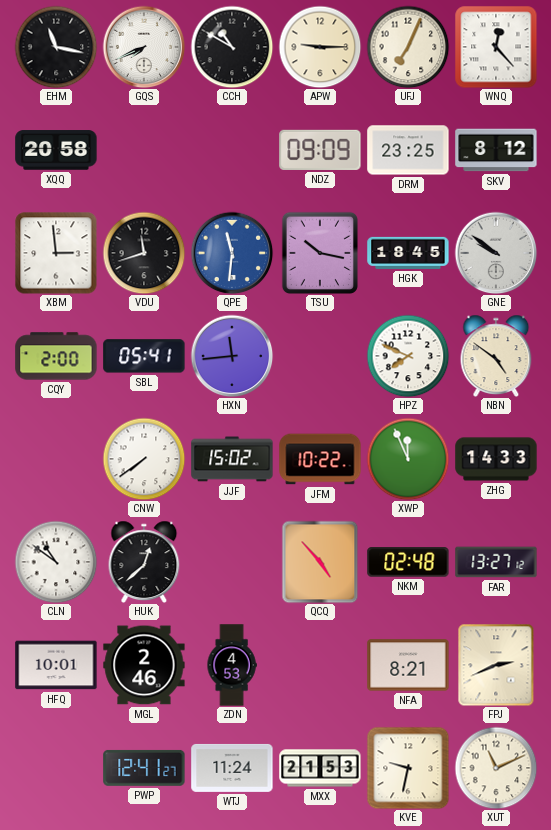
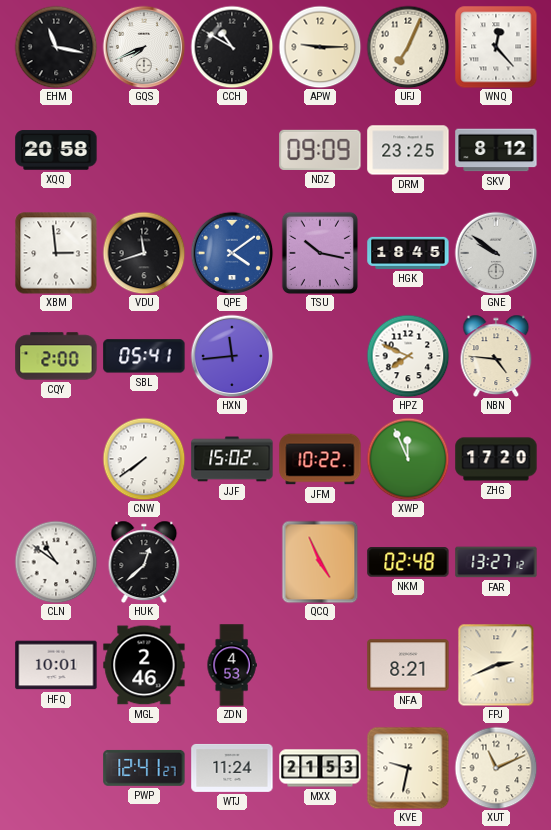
QPE: 11:31 -> 4:09
NBN: 4:51 -> 4:46
ZHG: 14:33 -> 17:20
QCQ: 4:53 -> 4:56
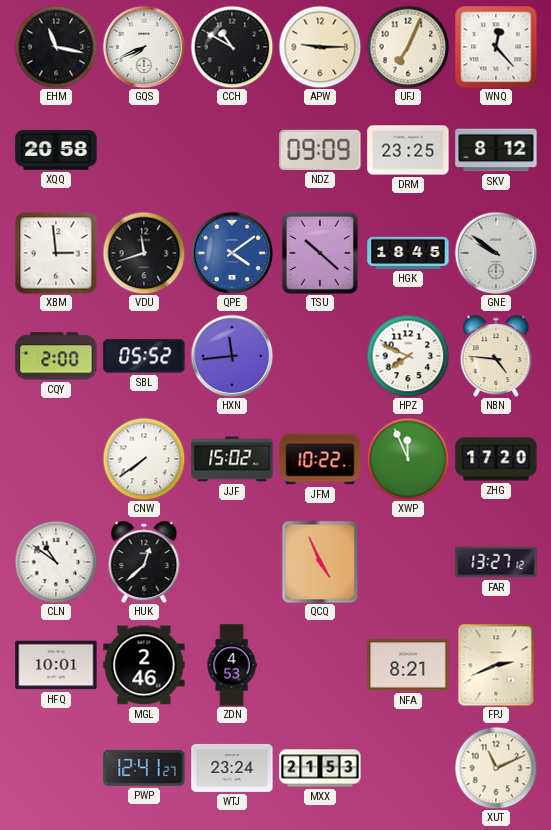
TSU: 10:17 -> 10:22
SBL: 05:41 -> 05:52
NKM: 02:48 -> none
WTJ: 11:24 -> 23:24
KVE: 9:32 -> none
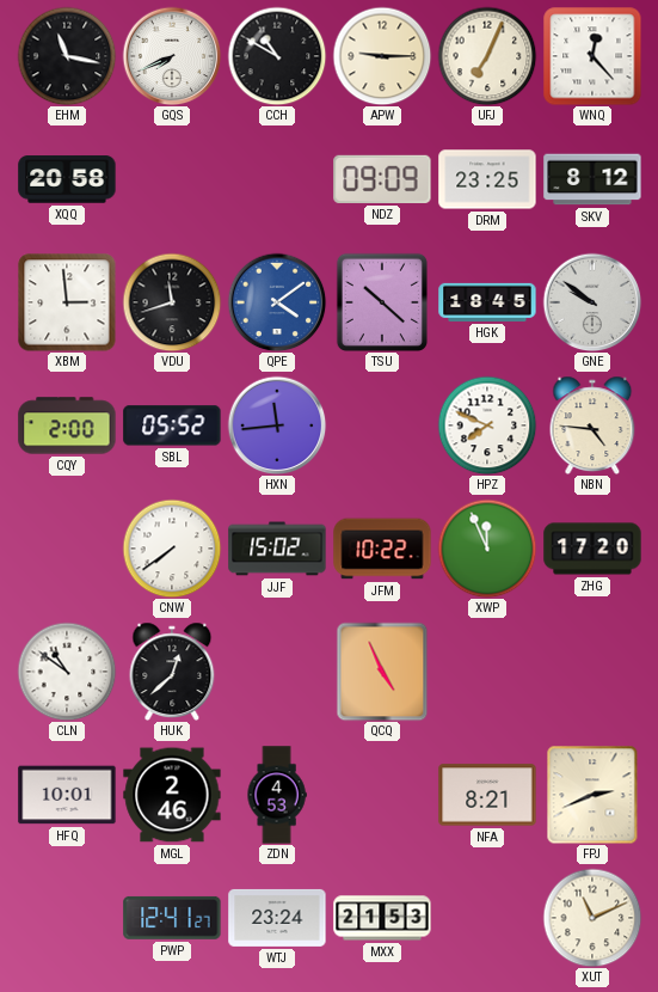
FAR: 13:27 -> none
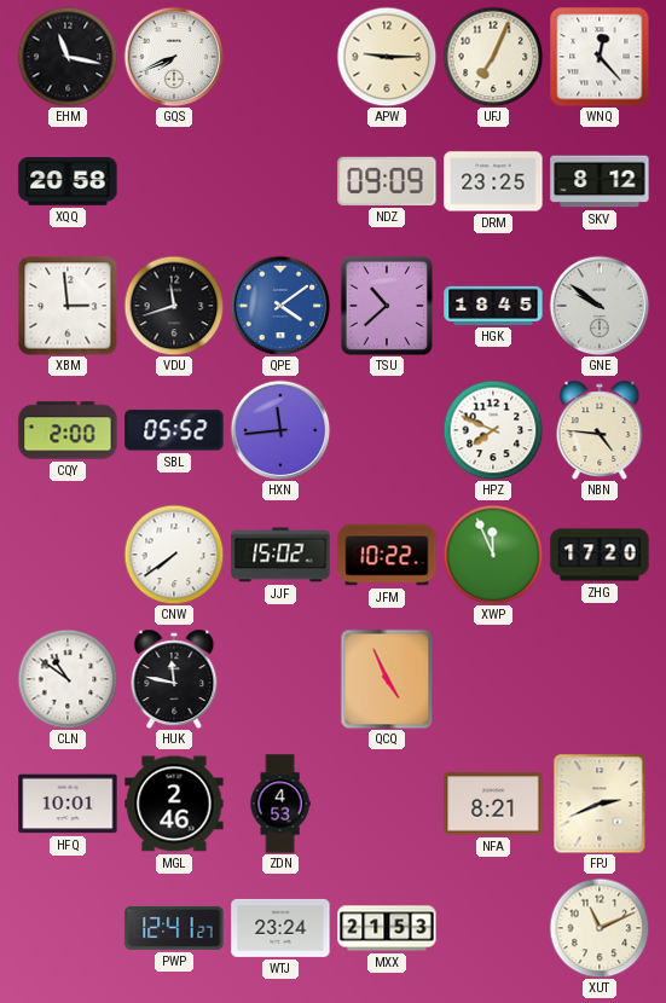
CCH: 10:50 -> none
TSU: 10:22 -> 10:38
HUK: 12:38 -> 11:47
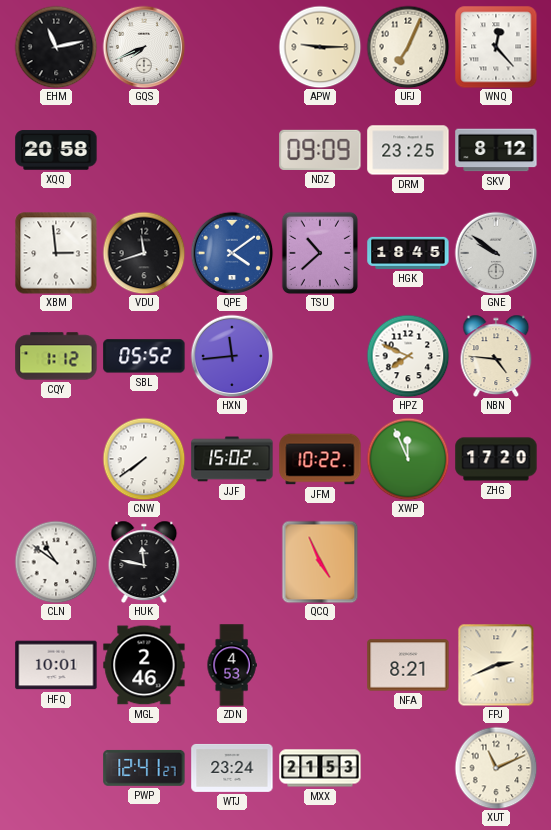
EHM: 11:17 -> 11:13
CQY: 2:00 -> 1:12
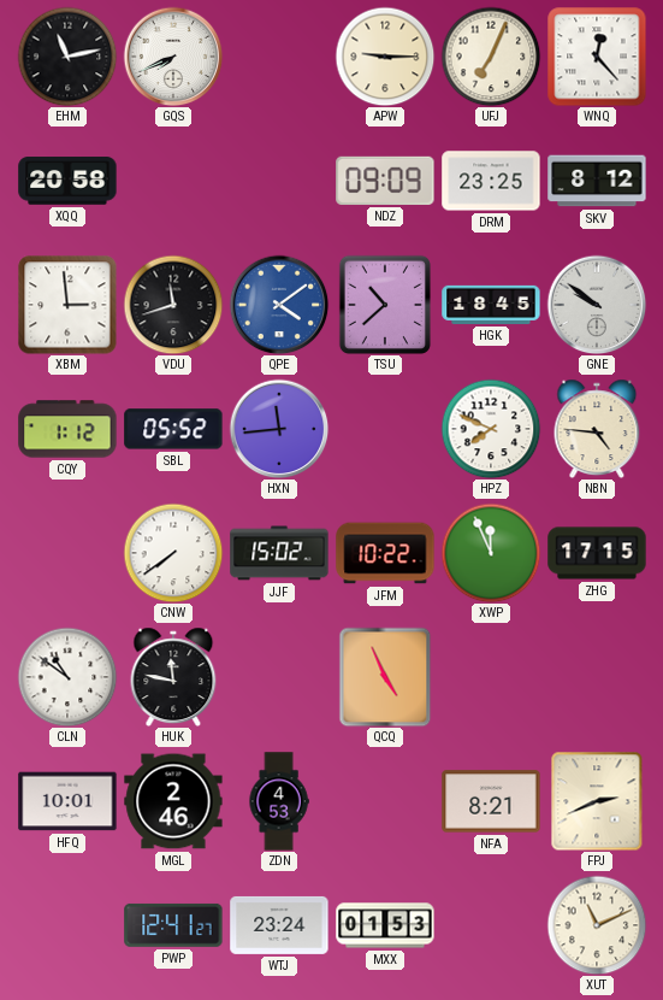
ZHG: 17:20 -> 17:15
MXX: 21:53 -> 01:53
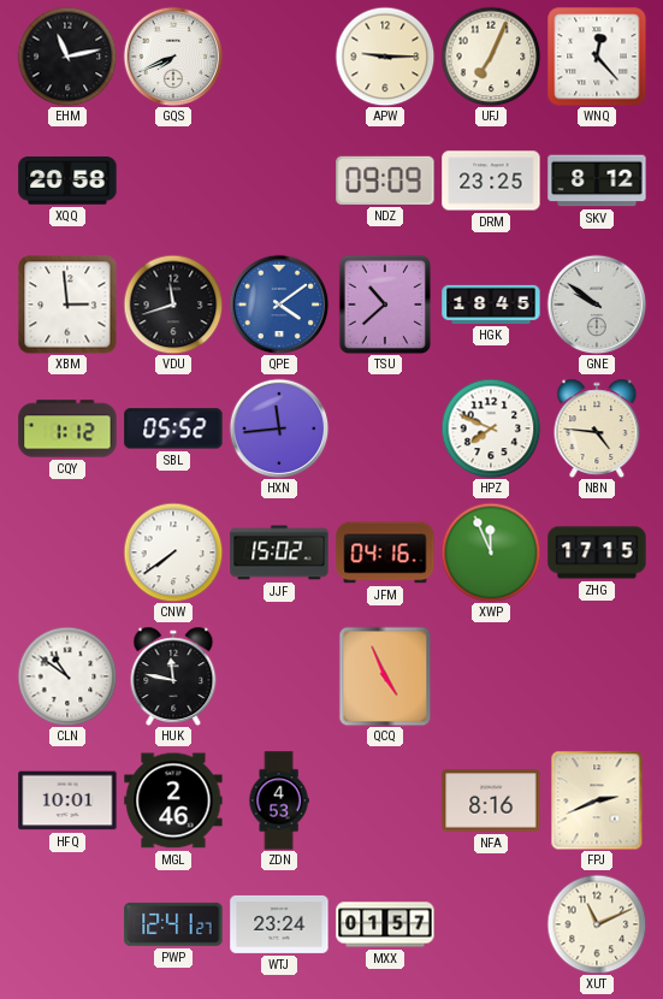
JFM: 10:22 -> 04:16
NFA: 8:21 -> 8:16
MXX: 01:53 -> 01:57
